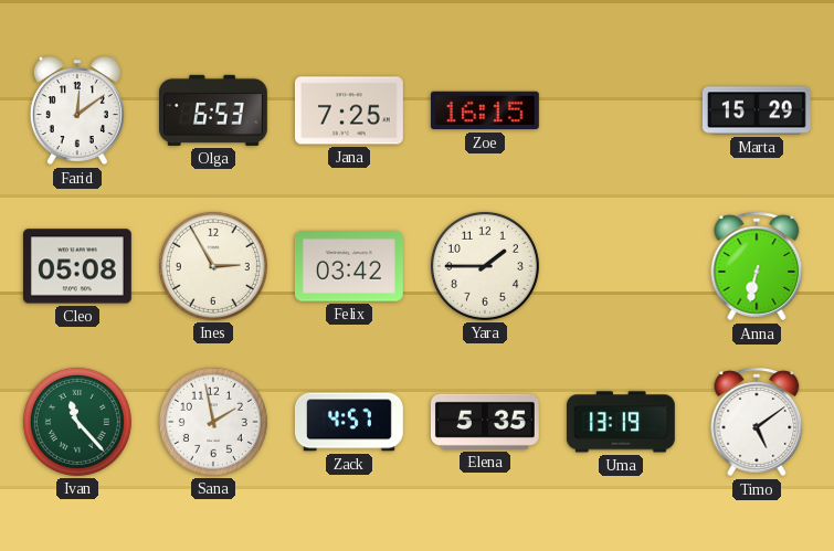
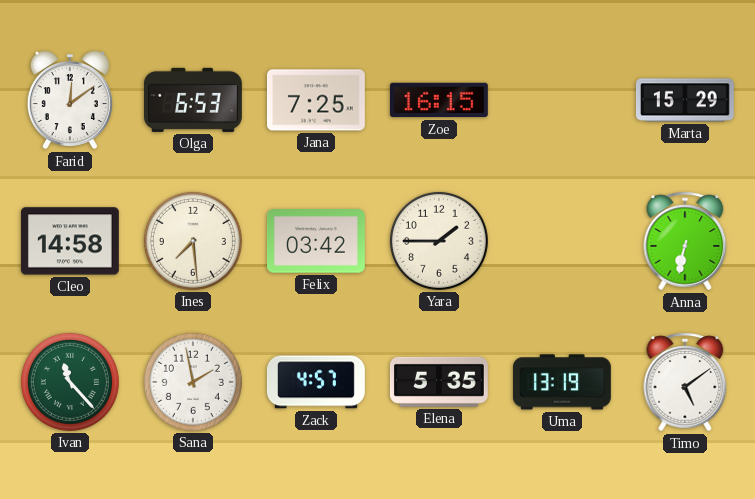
Cleo: 05:08 -> 14:58
Ines: 2:55 -> 7:29
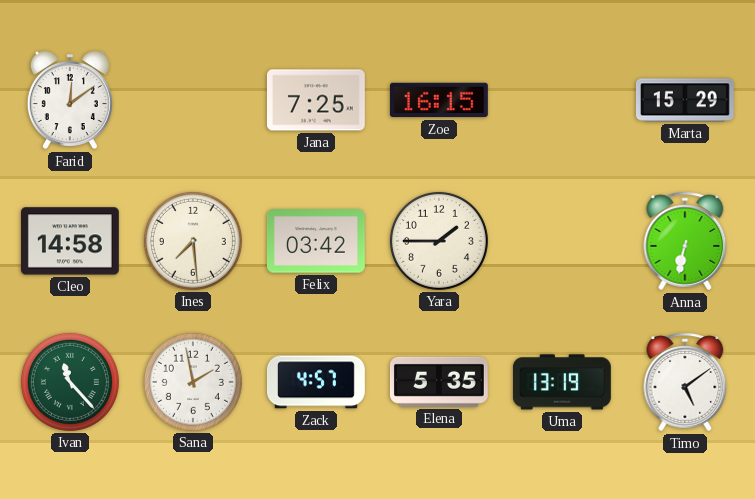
Olga: 6:53 -> none
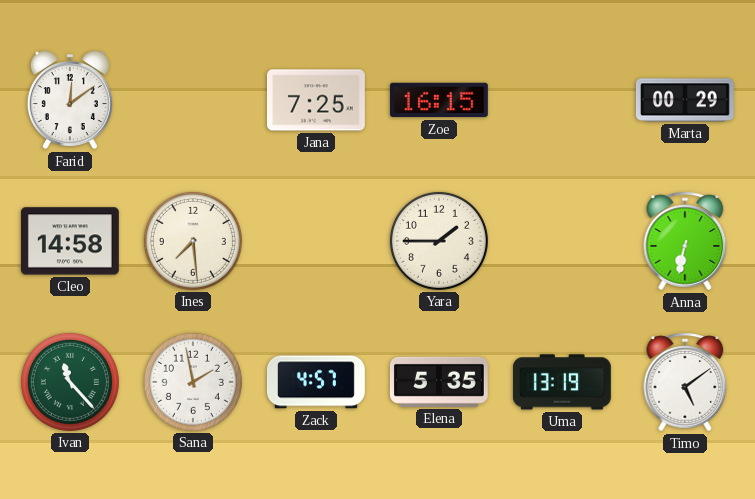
Marta: 15:29 -> 00:29
Felix: 03:42 -> none
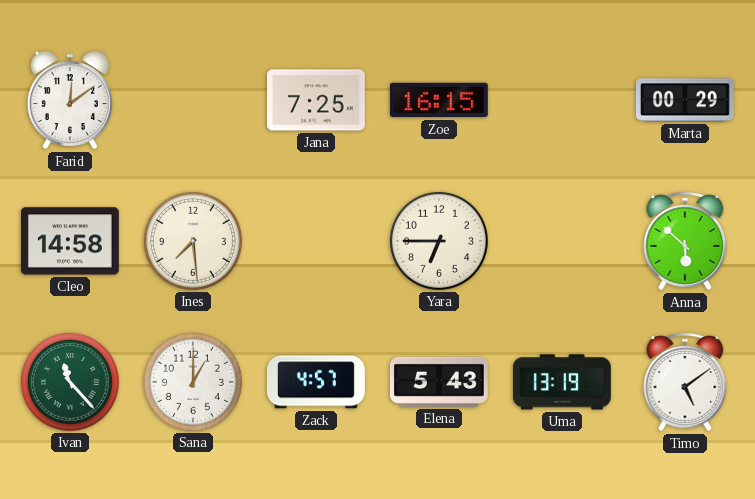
Yara: 1:45 -> 6:45
Anna: 6:32 -> 5:52
Sana: 1:58 -> 1:00
Elena: 5:35 -> 5:43
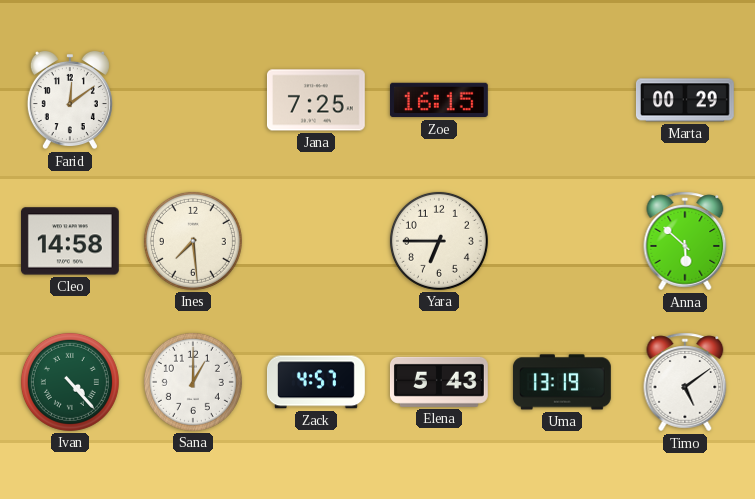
Ivan: 11:23 -> 4:23
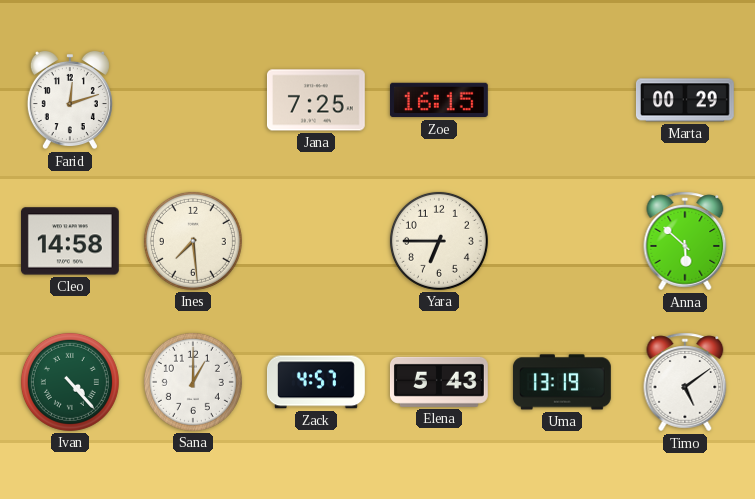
Farid: 12:09 -> 12:12
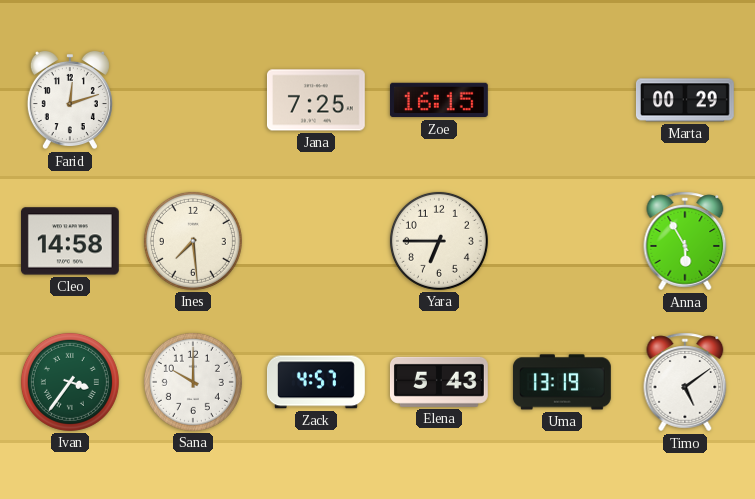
Anna: 5:52 -> 5:55
Ivan: 4:23 -> 3:36
Sana: 1:00 -> 10:00
